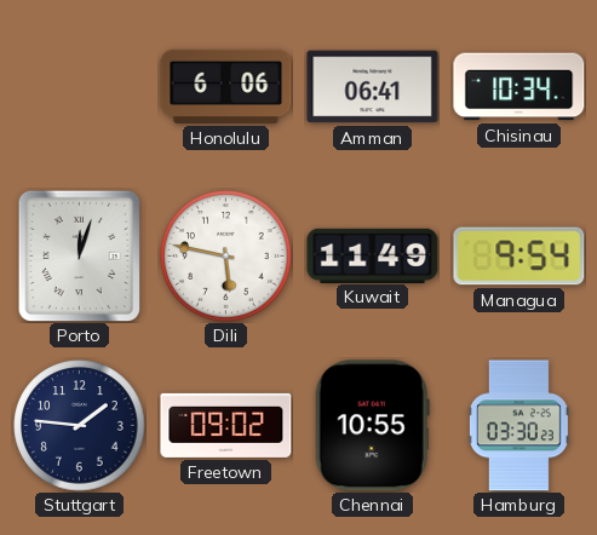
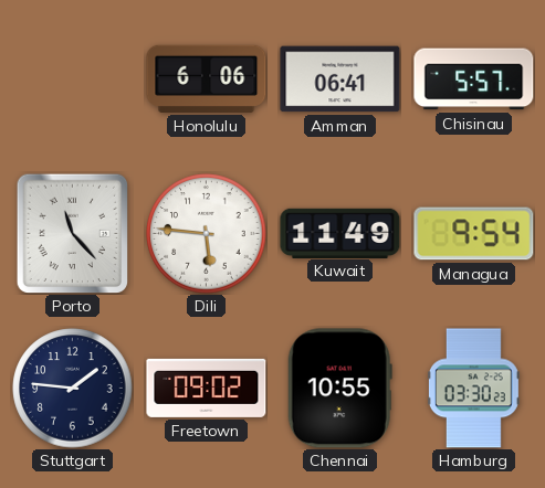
Chisinau: 10:34 -> 5:57
Porto: 12:03 -> 11:23
Dili: 5:47 -> 5:46
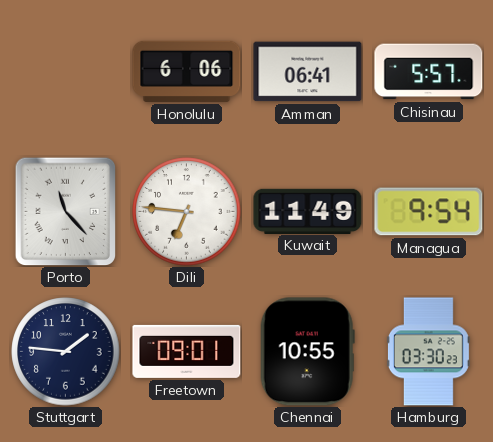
Dili: 5:46 -> 6:46
Freetown: 09:02 -> 09:01
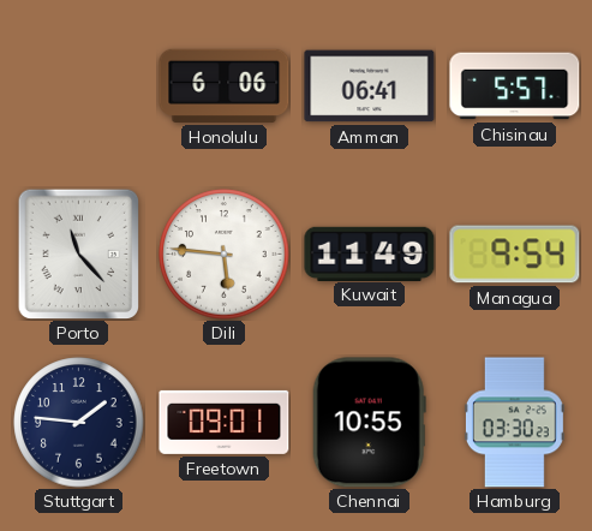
Dili: 6:46 -> 5:46
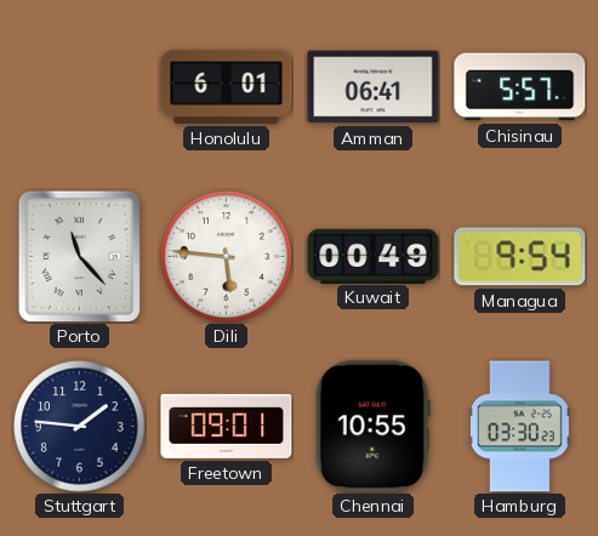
Honolulu: 6:06 -> 6:01
Kuwait: 11:49 -> 00:49
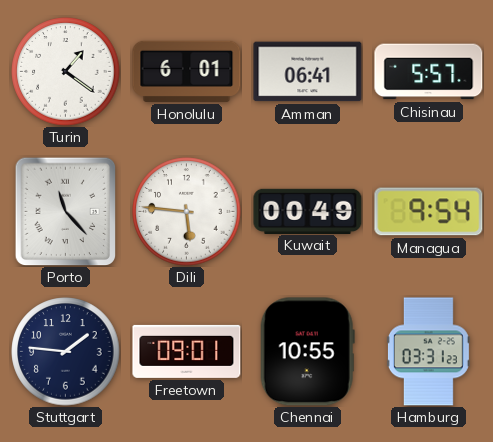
Turin: none -> 1:21
Hamburg: 03:30 -> 03:31
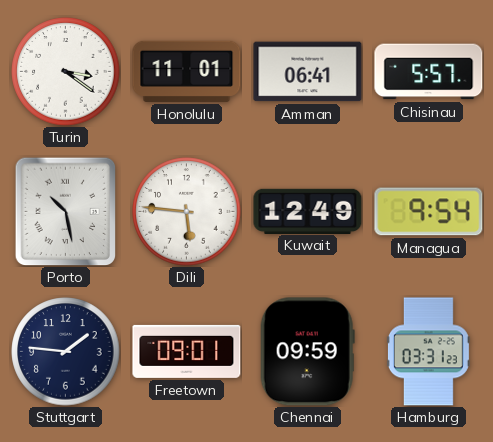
Turin: 1:21 -> 3:21
Honolulu: 6:01 -> 11:01
Porto: 11:23 -> 10:28
Kuwait: 00:49 -> 12:49
Chennai: 10:55 -> 09:59
